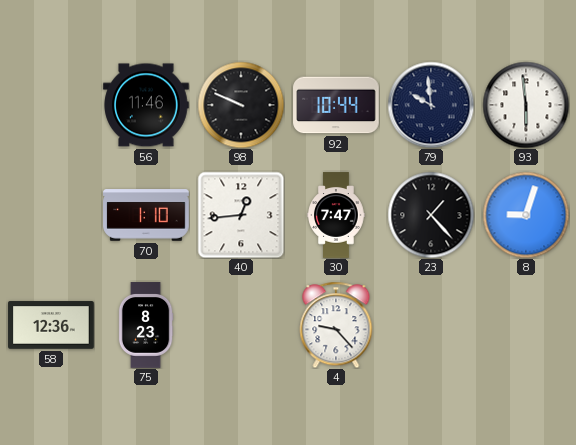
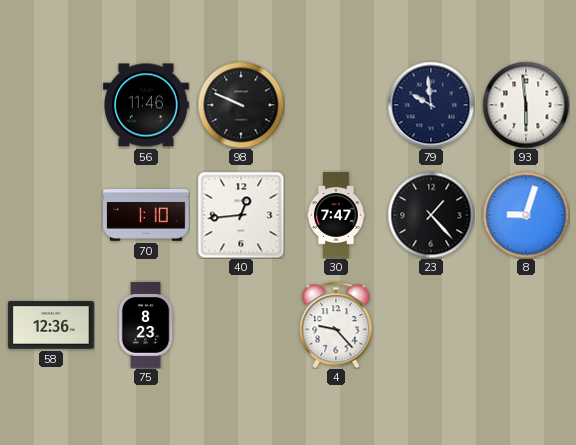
92: 10:44 -> none
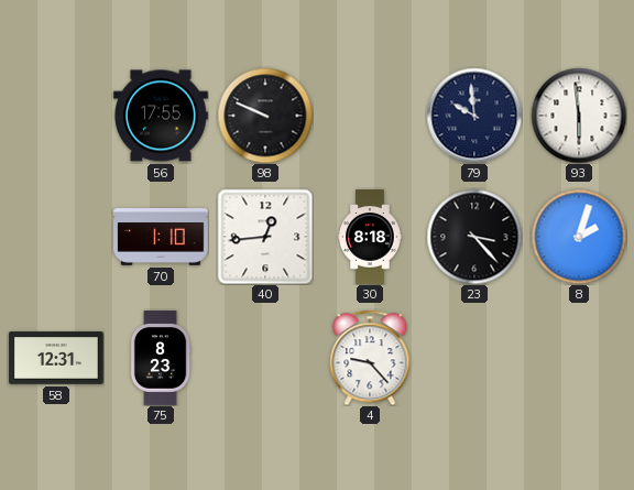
56: 11:46 -> 17:55
30: 7:47 -> 8:18
23: 1:23 -> 3:23
8: 9:03 -> 2:03
58: 12:36 -> 12:31
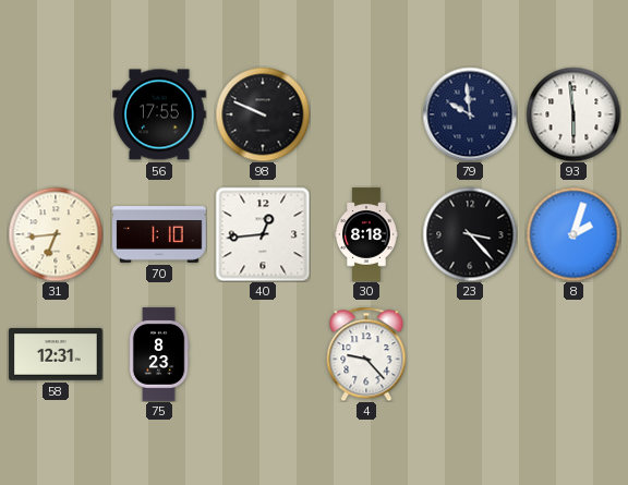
31: none -> 6:44
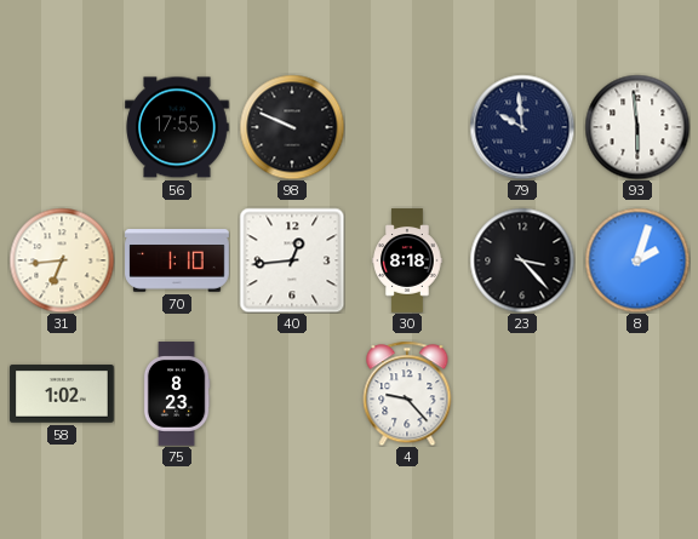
58: 12:31 -> 1:02
